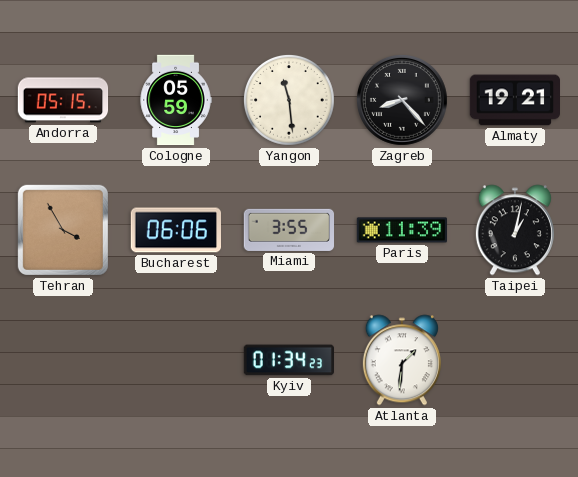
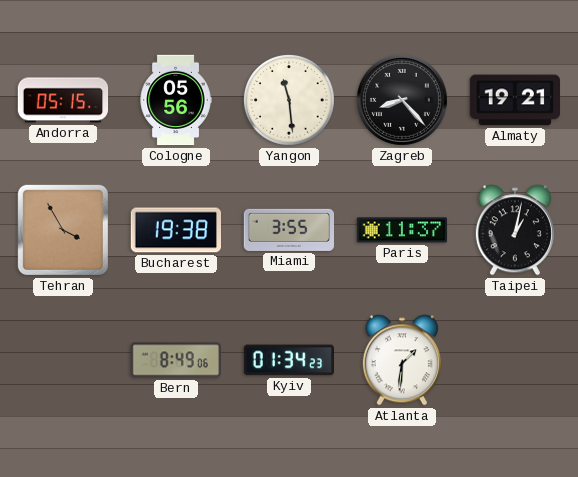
Cologne: 05:59 -> 05:56
Bucharest: 06:06 -> 19:38
Paris: 11:39 -> 11:37
Bern: none -> 8:49
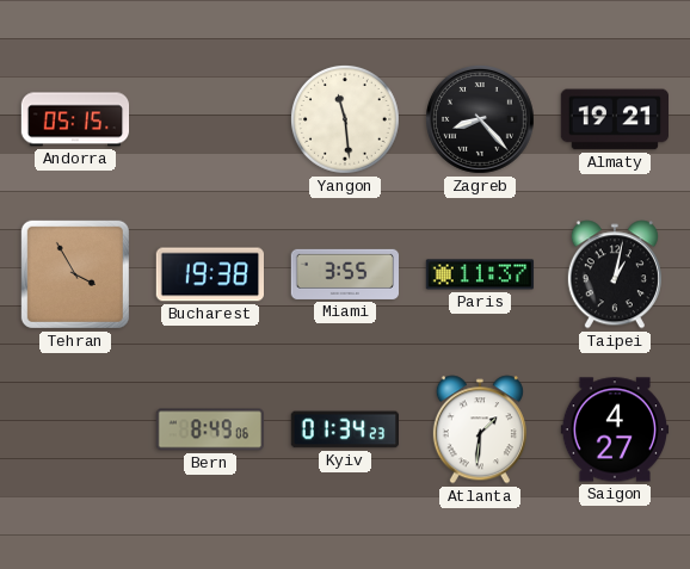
Cologne: 05:56 -> none
Saigon: none -> 4:27
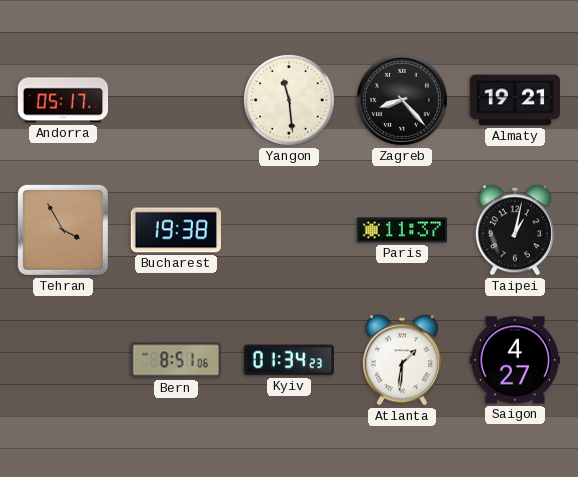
Andorra: 05:15 -> 05:17
Miami: 3:55 -> none
Bern: 8:49 -> 8:51
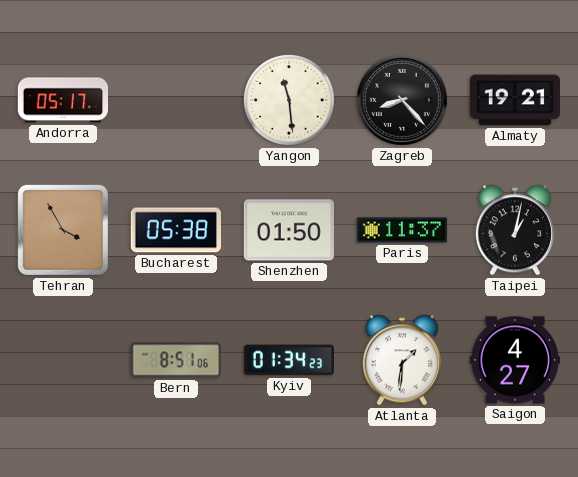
Bucharest: 19:38 -> 05:38
Shenzhen: none -> 01:50
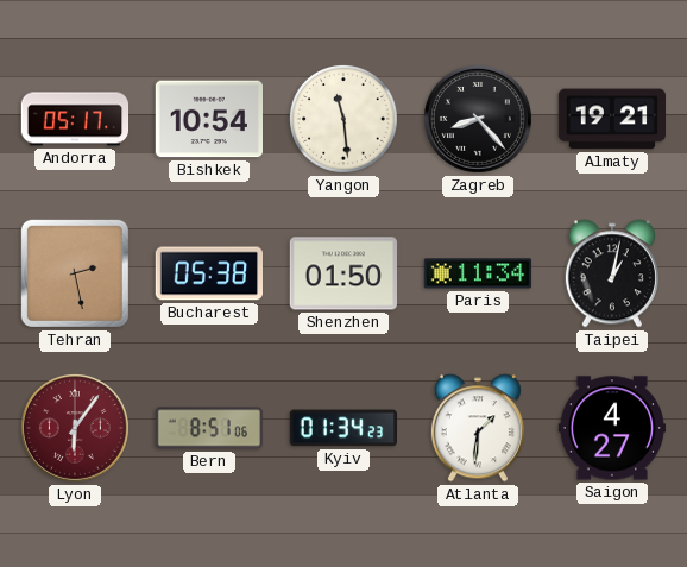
Bishkek: none -> 10:54
Tehran: 3:55 -> 2:28
Paris: 11:37 -> 11:34
Lyon: none -> 6:06
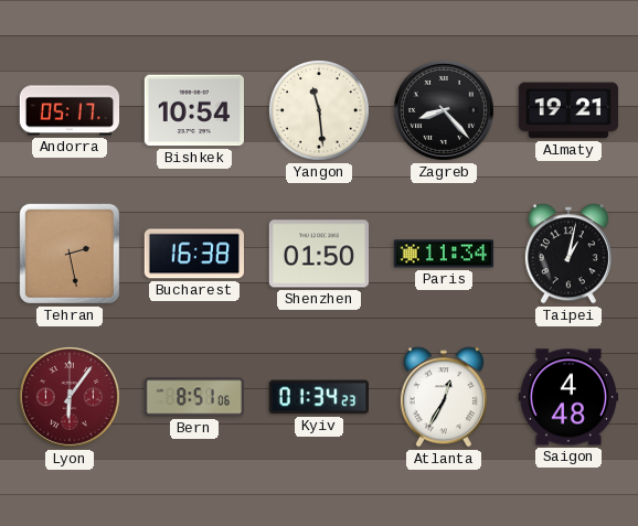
Bucharest: 05:38 -> 16:38
Atlanta: 1:31 -> 12:35
Saigon: 4:27 -> 4:48
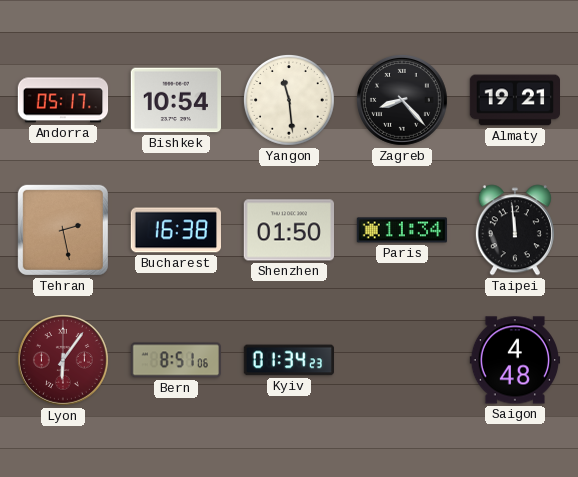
Taipei: 1:02 -> 11:59
Atlanta: 12:35 -> none
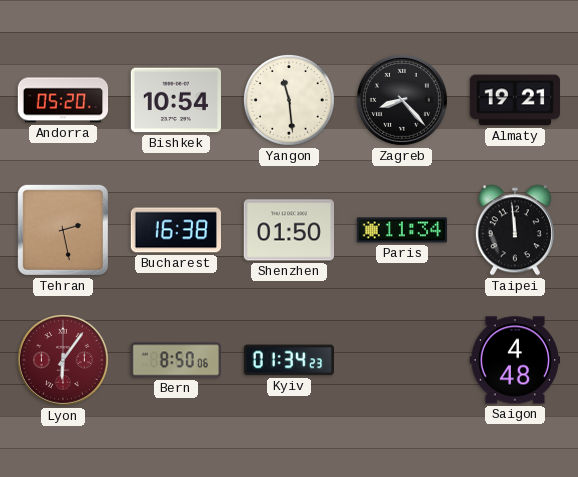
Andorra: 05:17 -> 05:20
Bern: 8:51 -> 8:50
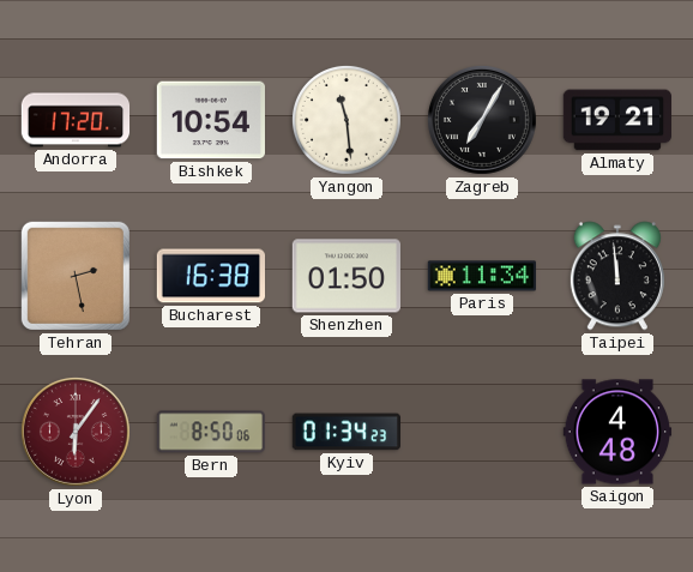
Andorra: 05:20 -> 17:20
Zagreb: 8:23 -> 7:05
